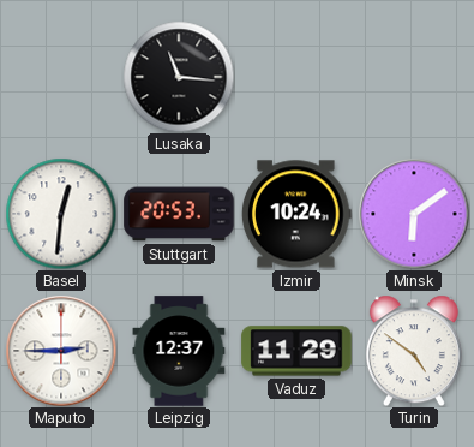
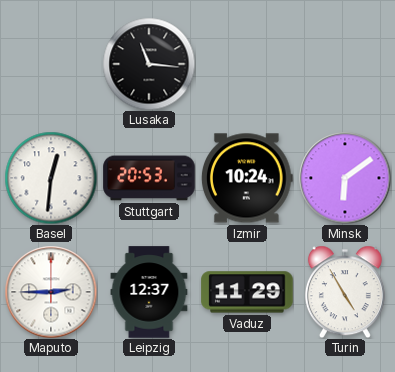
Turin: 4:51 -> 4:55
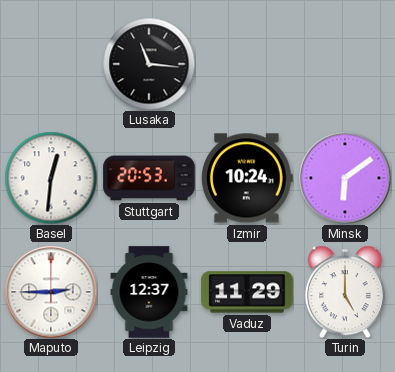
Turin: 4:55 -> 5:00
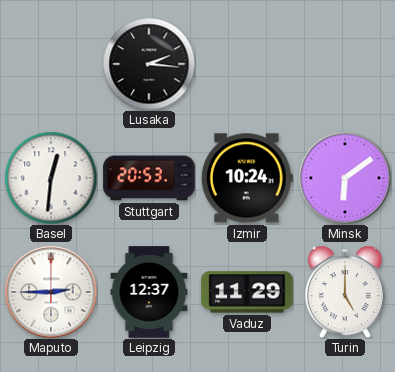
Lusaka: 11:16 -> 2:16
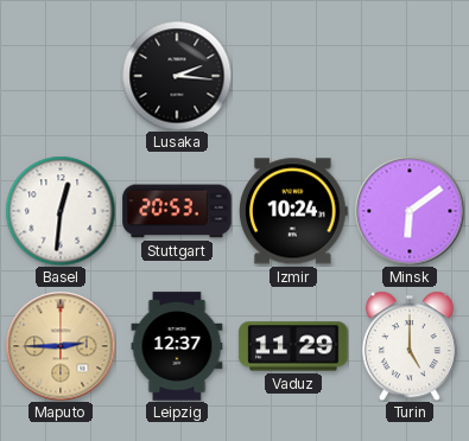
Maputo dial: white -> champagne
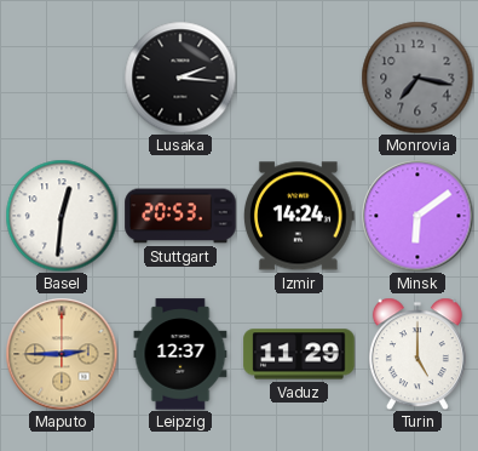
Monrovia: none -> 7:17
Izmir: 10:24 -> 14:24
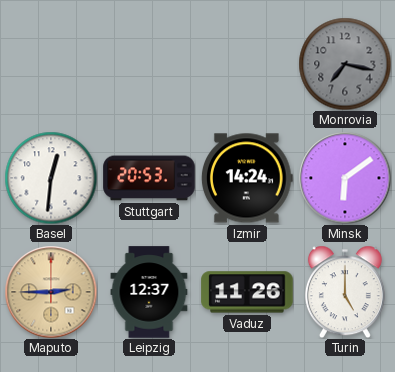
Lusaka: 2:16 -> none
Vaduz: 11:29 -> 11:26
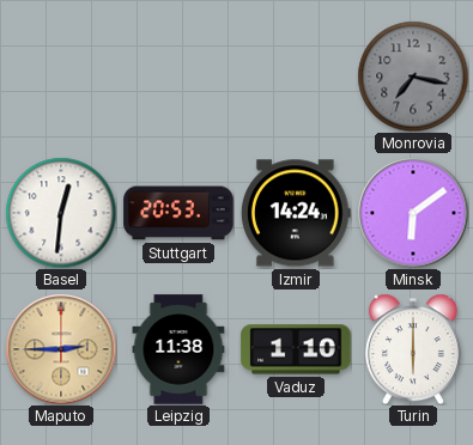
Leipzig: 12:37 -> 11:38
Vaduz: 11:26 -> 1:10
Turin: 5:00 -> 6:00
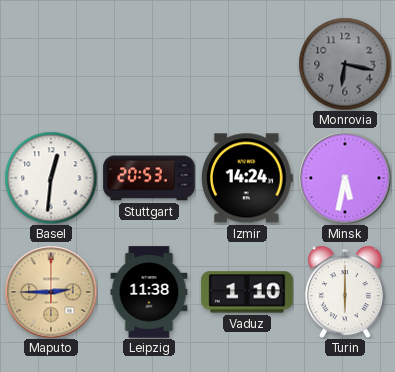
Monrovia: 7:17 -> 6:17
Minsk: 6:09 -> 5:32
